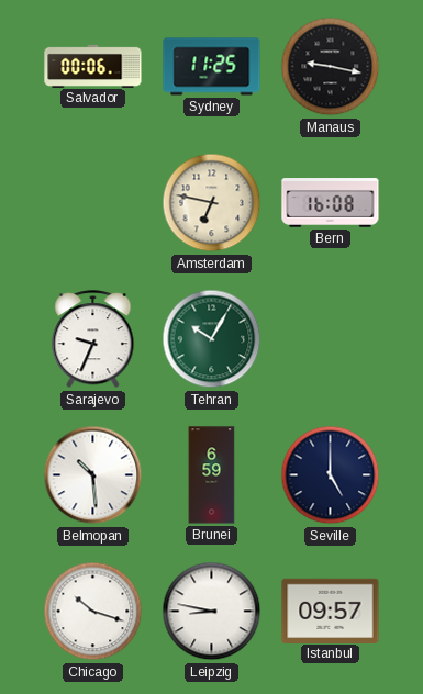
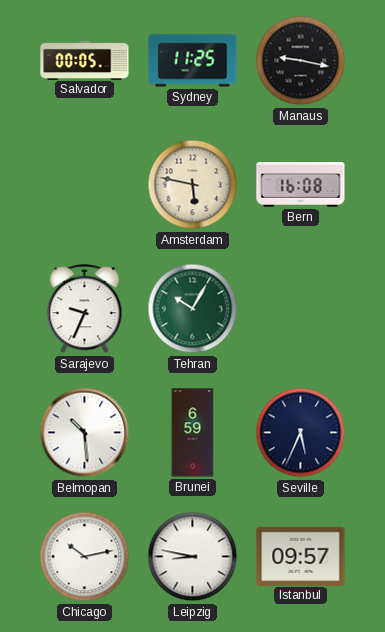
Salvador: 00:06 -> 00:05
Amsterdam: 6:47 -> 5:47
Seville: 5:00 -> 5:34
Chicago: 10:18 -> 10:13
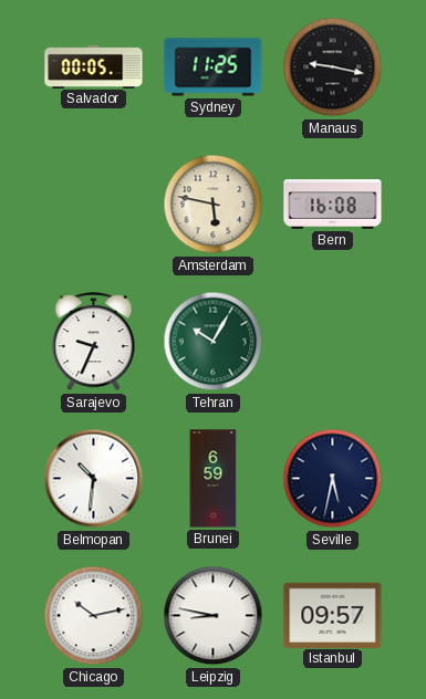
Belmopan: 10:29 -> 10:31
Seville: 5:34 -> 5:32
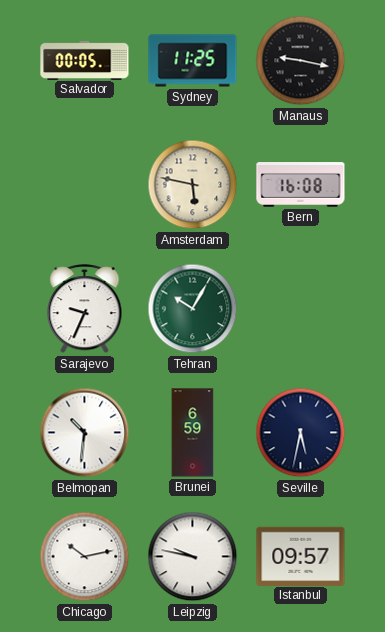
Leipzig: 8:47 -> 9:47
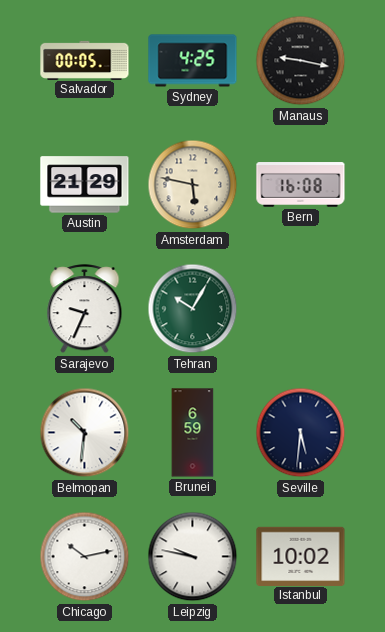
Sydney: 11:25 -> 4:25
Austin: none -> 21:29
Seville: 5:32 -> 5:31
Istanbul: 09:57 -> 10:02
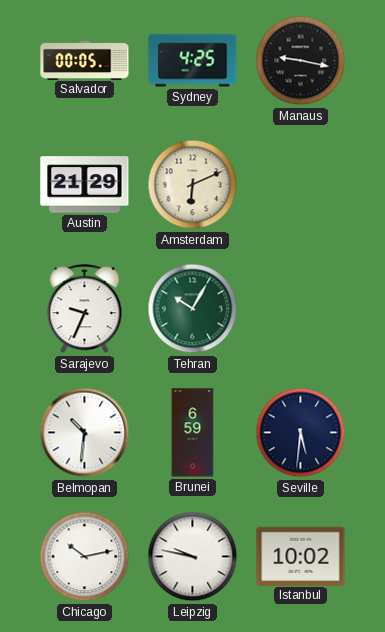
Amsterdam: 5:47 -> 6:11
Bern: 16:08 -> none
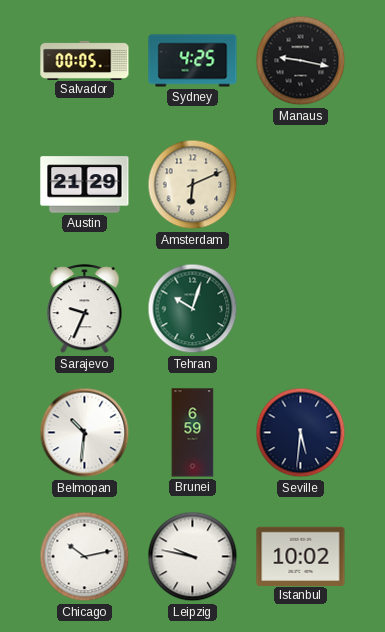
Tehran: 10:05 -> 10:03
